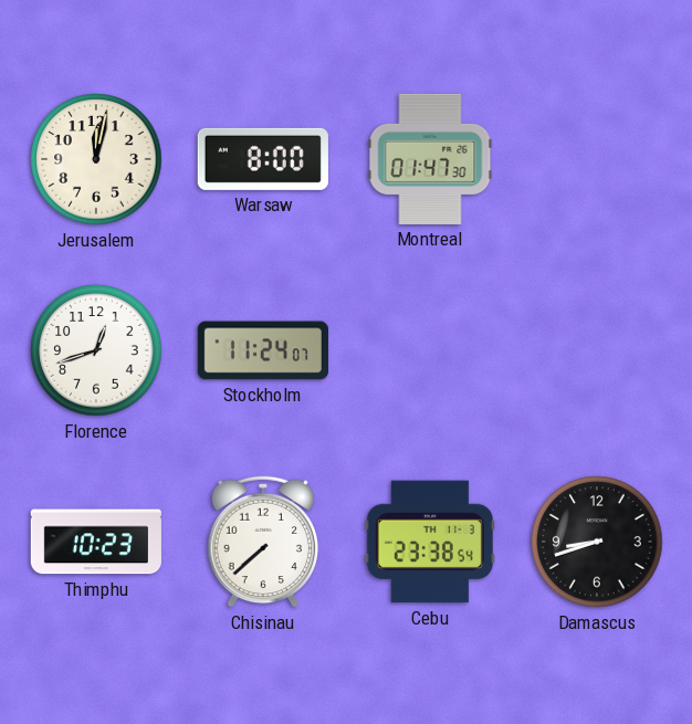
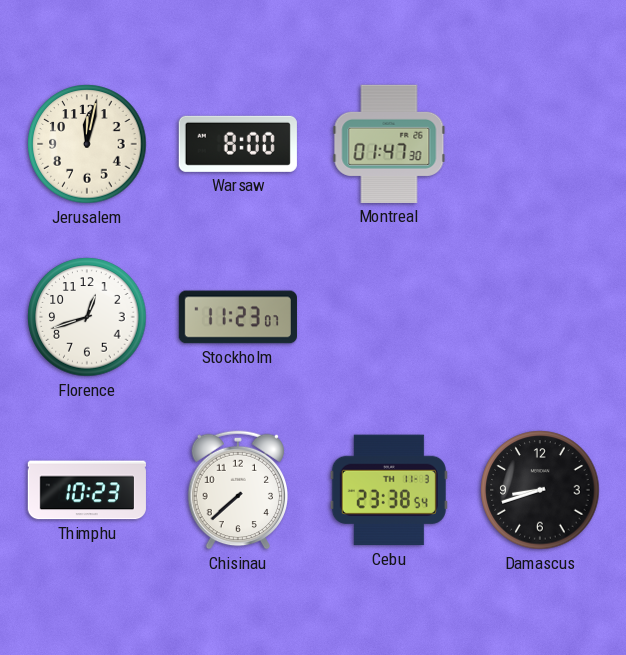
Stockholm: 11:24 -> 11:23
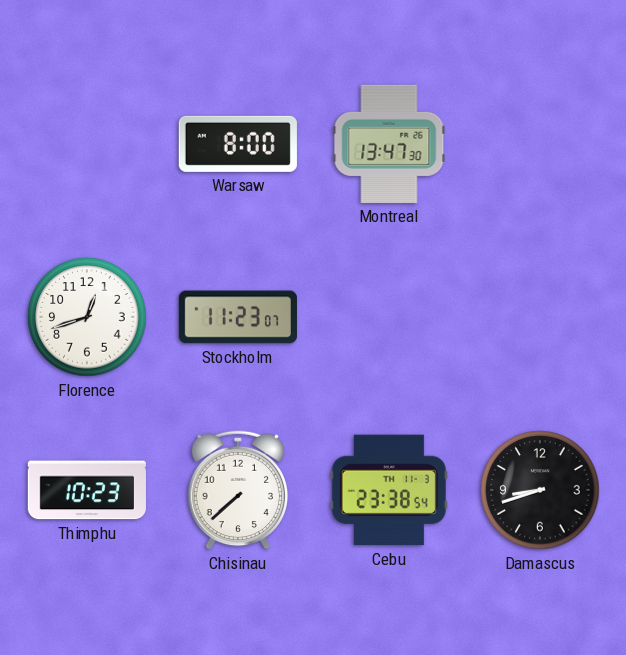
Jerusalem: 12:02 -> none
Montreal: 01:47 -> 13:47
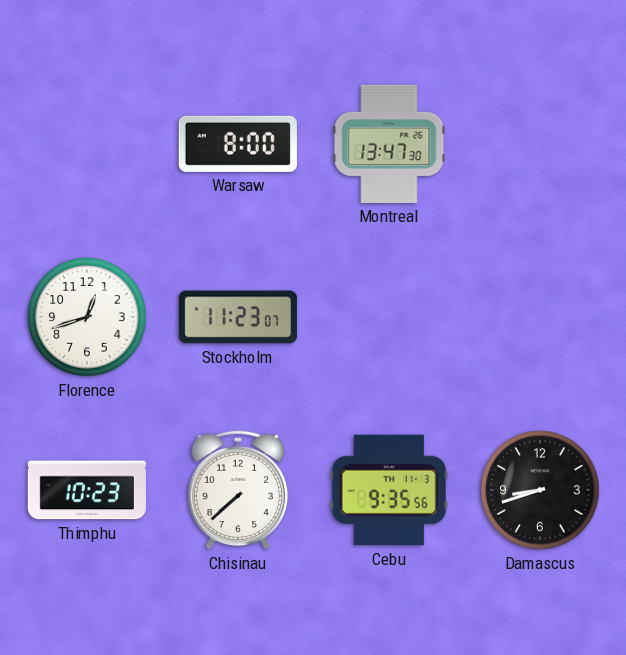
Cebu: 23:38 -> 9:35
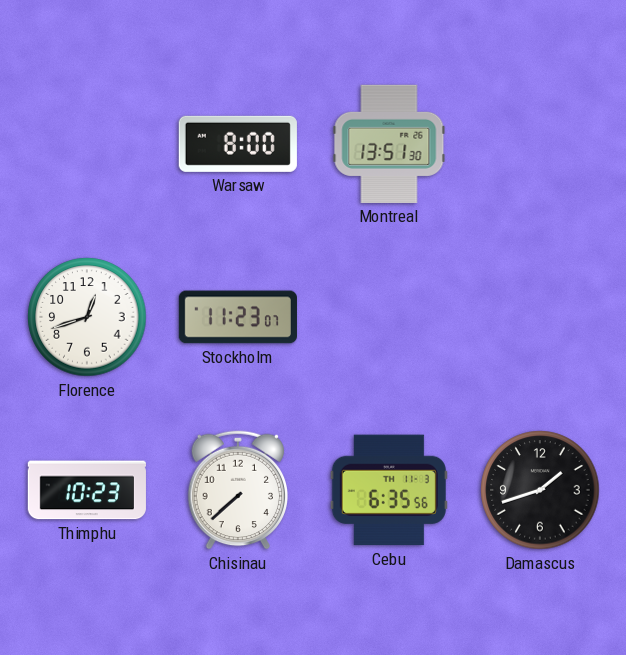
Montreal: 13:47 -> 13:51
Cebu: 9:35 -> 6:35
Damascus: 8:42 -> 1:42
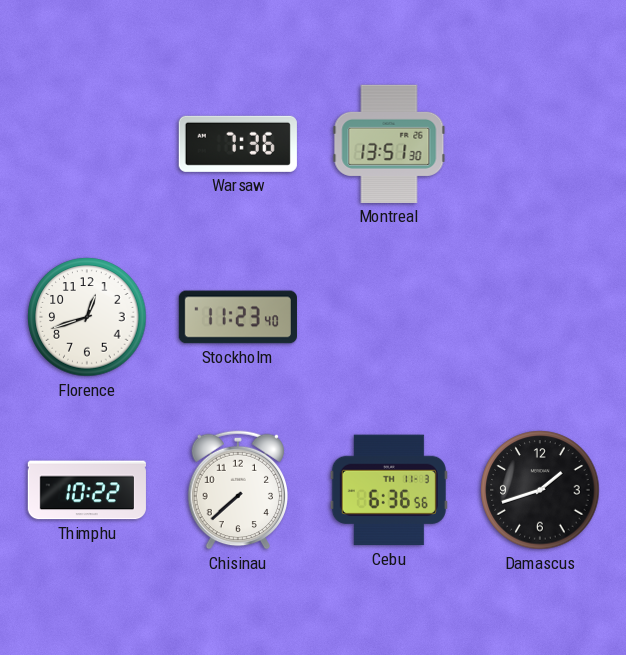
Warsaw: 8:00 -> 7:36
Stockholm: 11:23:07 -> 11:23:40
Thimphu: 10:23 -> 10:22
Cebu: 6:35 -> 6:36
